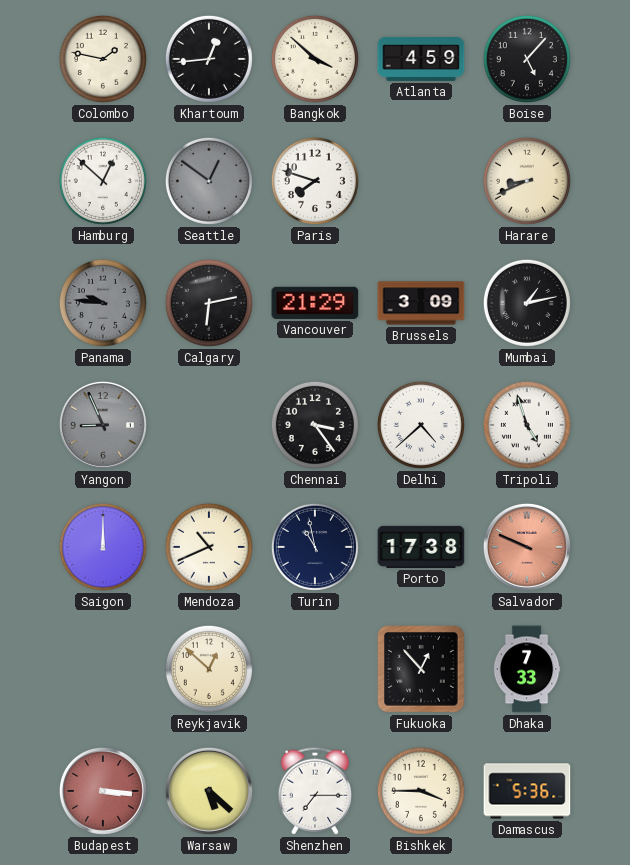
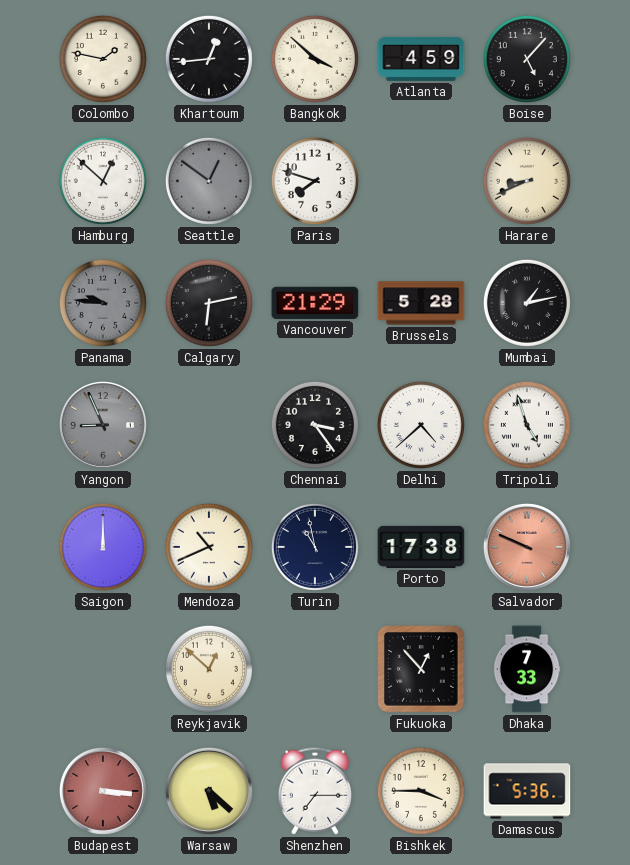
Brussels: 3:09 -> 5:28
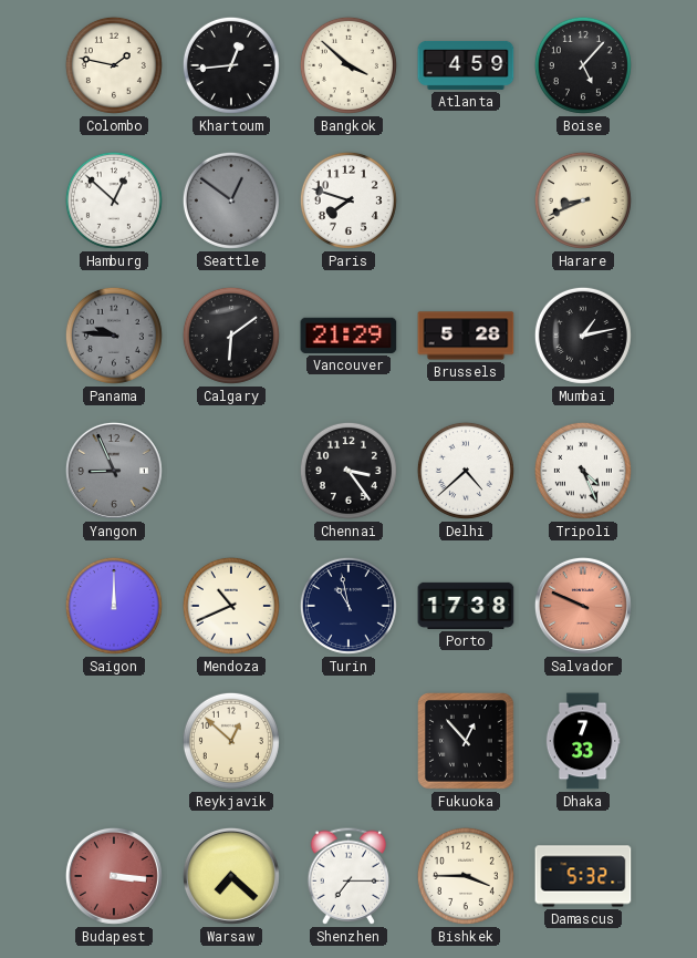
Calgary: 6:13 -> 6:09
Tripoli: 4:57 -> 4:26
Warsaw: 5:22 -> 7:22
Damascus: 5:36 -> 5:32
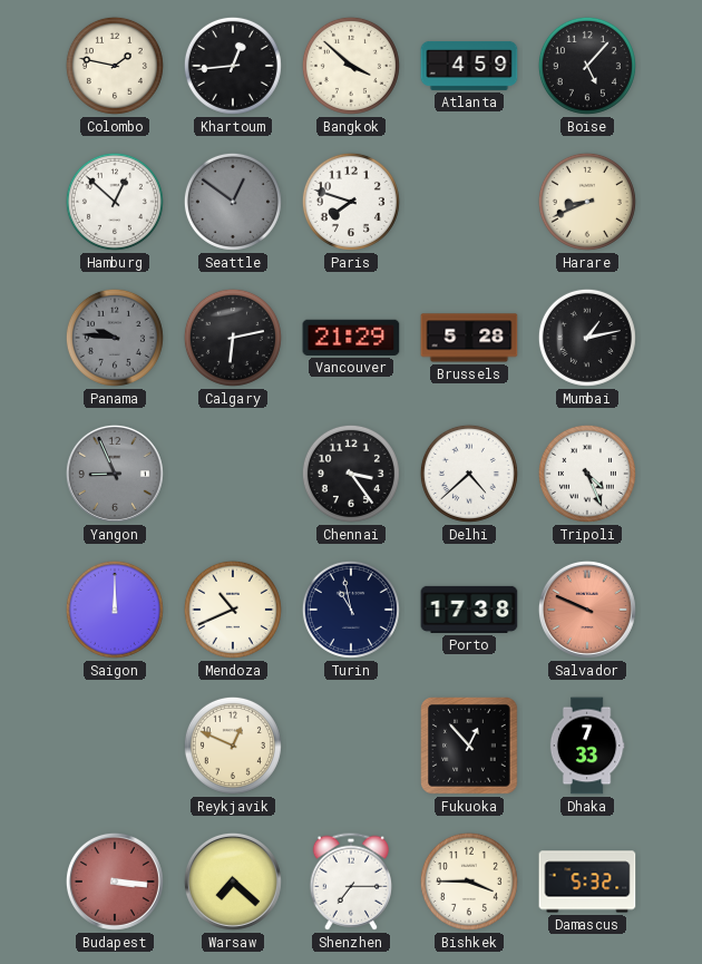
Calgary: 6:09 -> 6:13
Reykjavik: 12:52 -> 12:49
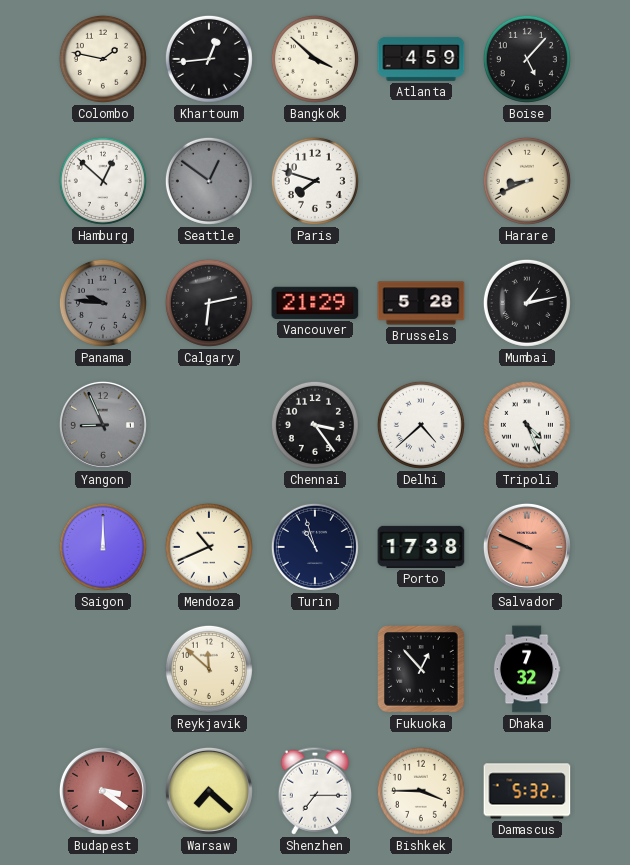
Turin: 10:58 -> 10:57
Reykjavik: 12:49 -> 11:52
Dhaka: 7:33 -> 7:32
Budapest: 3:16 -> 3:21
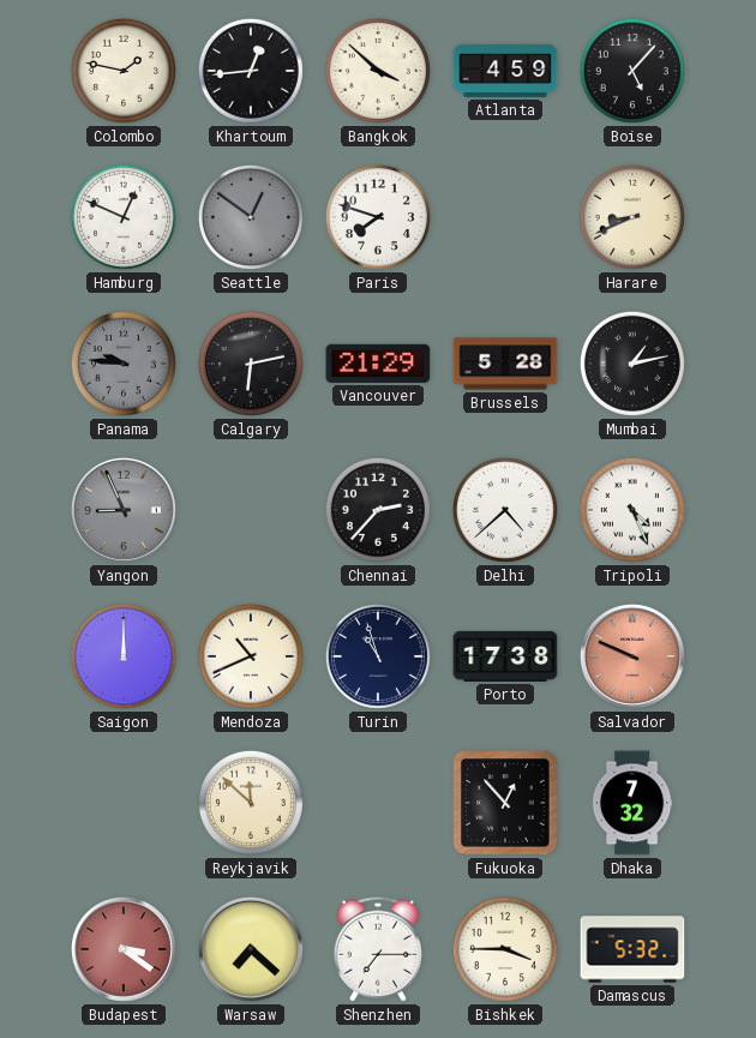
Hamburg: 12:52 -> 12:49
Chennai: 3:24 -> 2:37
